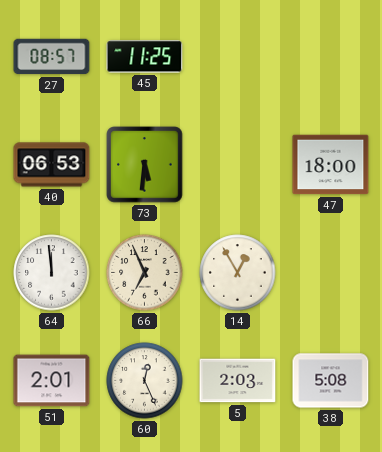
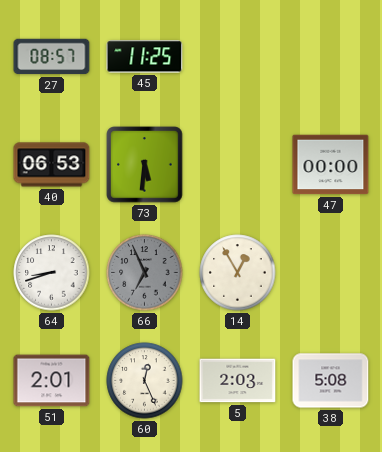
47: 18:00 -> 00:00
64: 11:59 -> 8:42
66 dial: cream -> grey
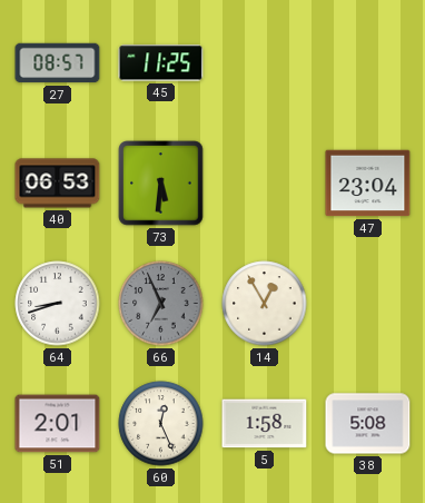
47: 00:00 -> 23:04
5: 2:03 -> 1:58
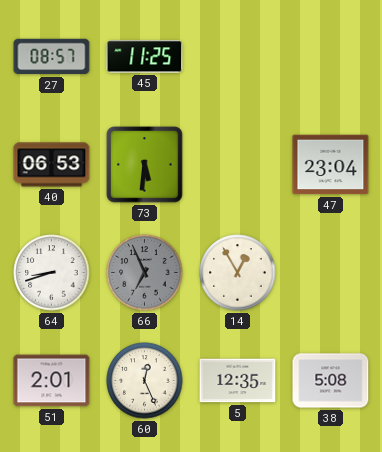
5: 1:58 -> 12:35
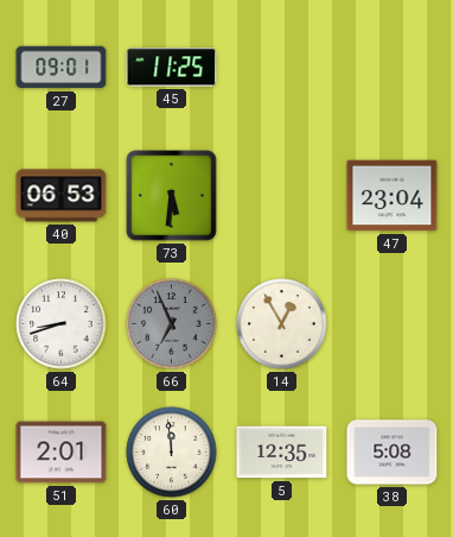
27: 08:57 -> 09:01
60: 12:26 -> 11:59
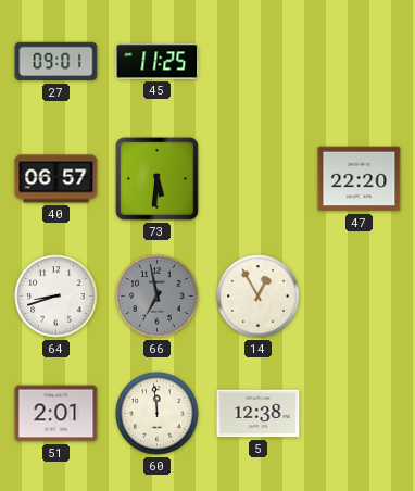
40: 06:53 -> 06:57
47: 23:04 -> 22:20
66: 6:56 -> 6:58
5: 12:35 -> 12:38
38: 5:08 -> none
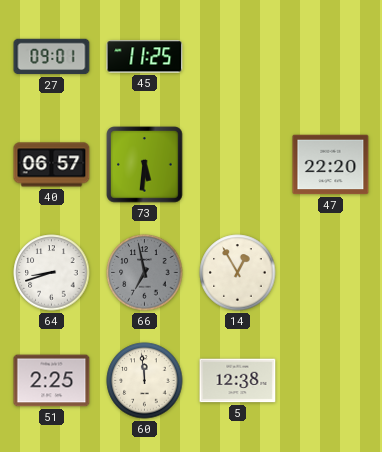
51: 2:01 -> 2:25
